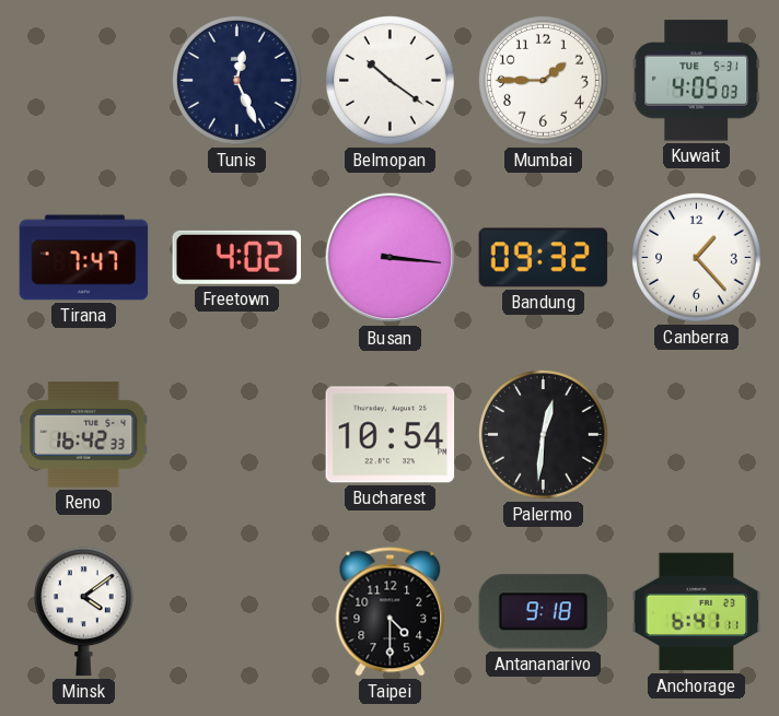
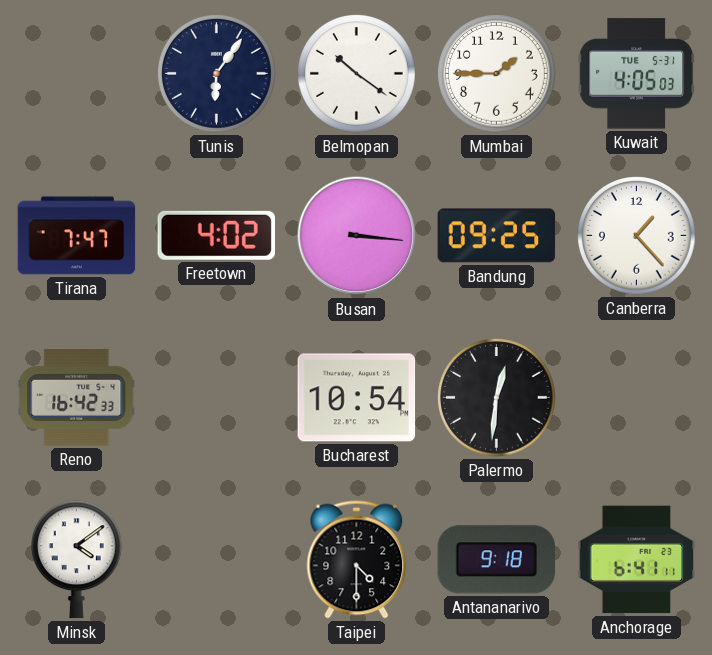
Tunis: 12:26 -> 6:06
Bandung: 09:32 -> 09:25
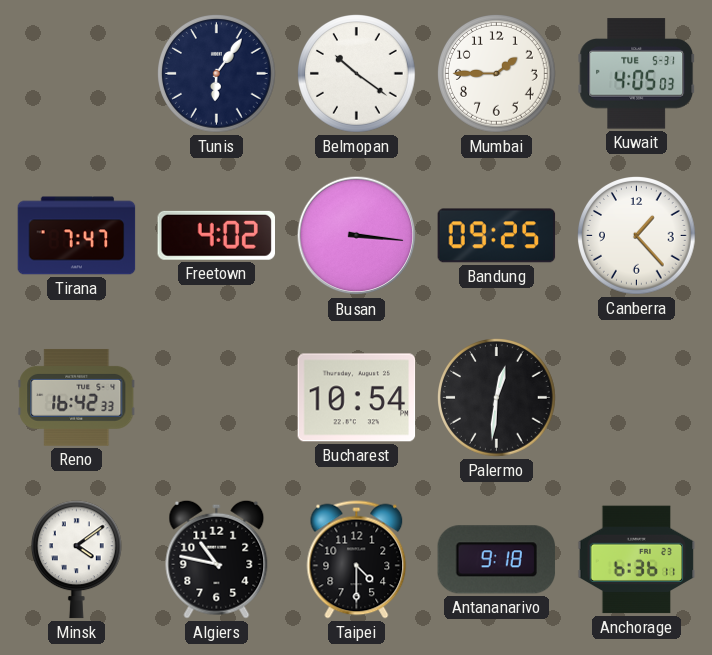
Algiers: none -> 10:47
Anchorage: 6:41 -> 6:36
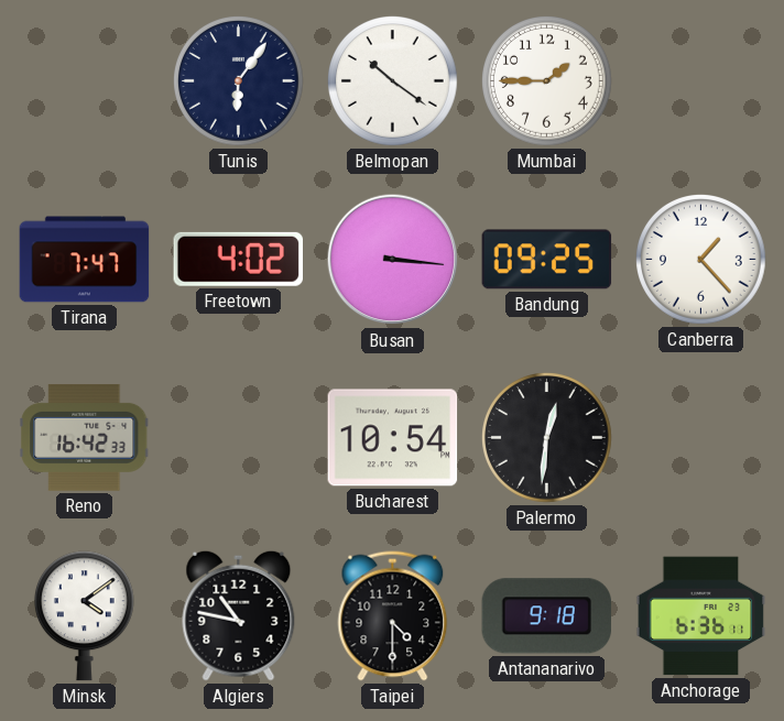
Kuwait: 4:05 -> none
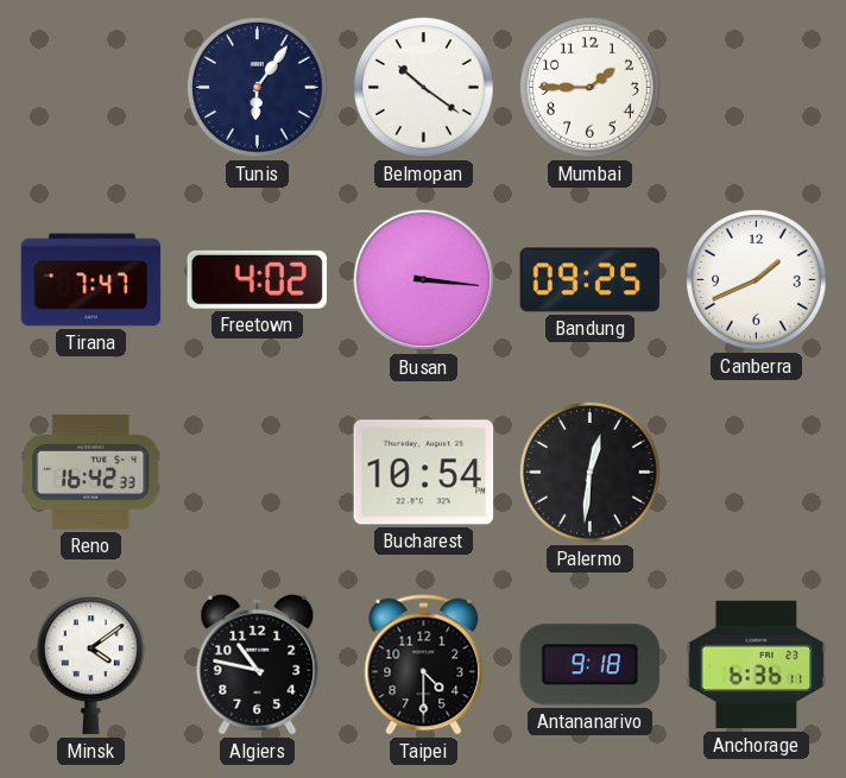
Canberra: 1:23 -> 1:41
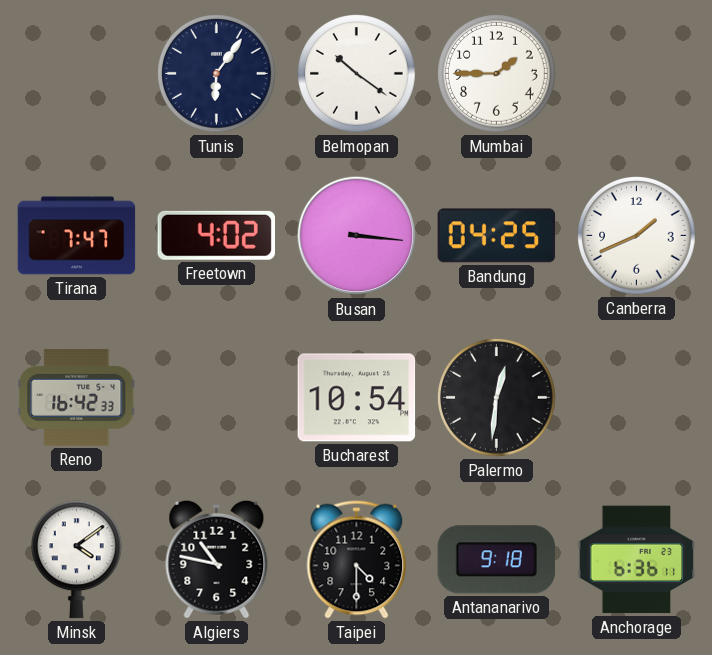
Bandung: 09:25 -> 04:25
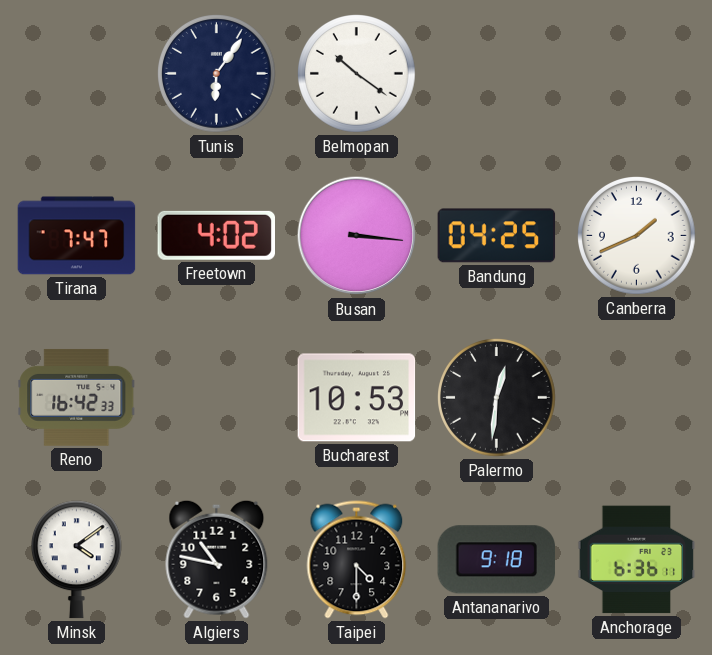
Mumbai: 1:45 -> none
Bucharest: 10:54 -> 10:53
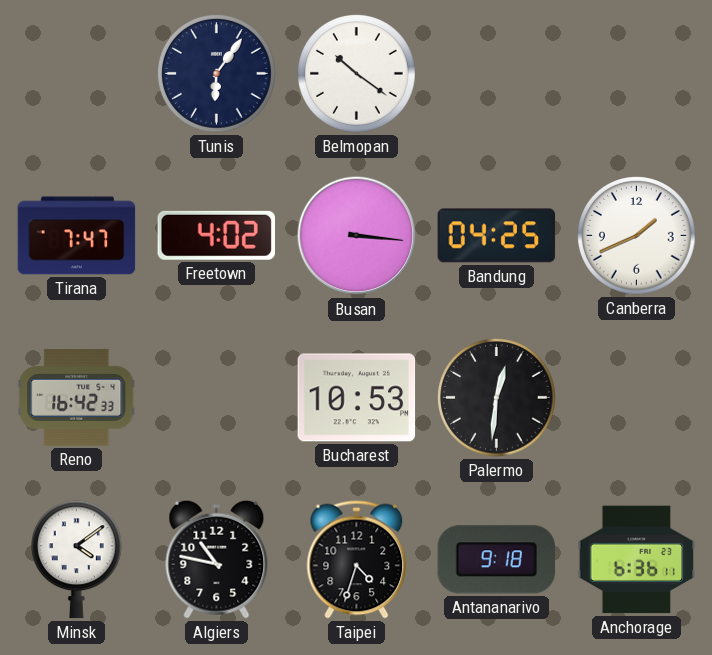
Taipei: 4:30 -> 4:33
